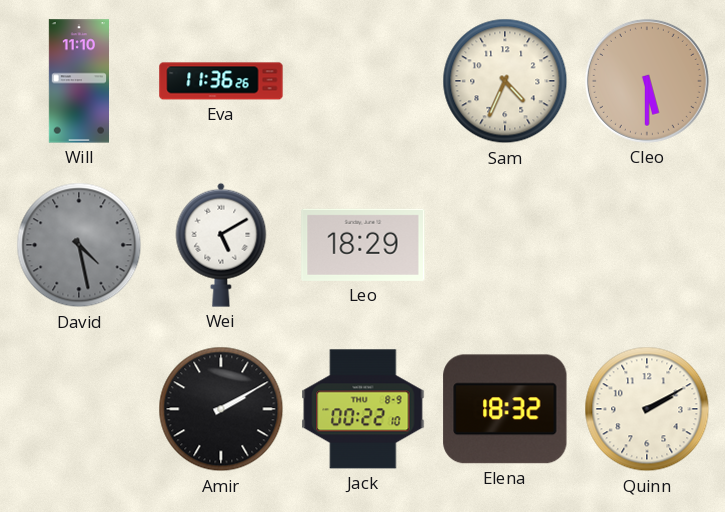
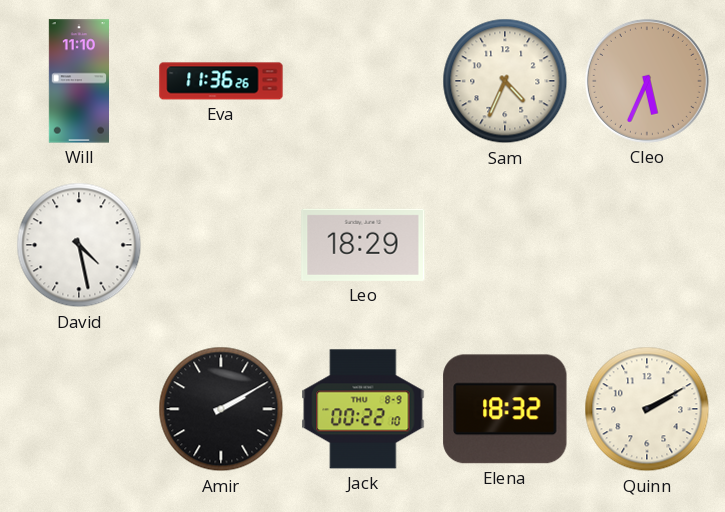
Cleo: 5:30 -> 5:34
David dial: grey -> white
Wei: 5:10 -> none
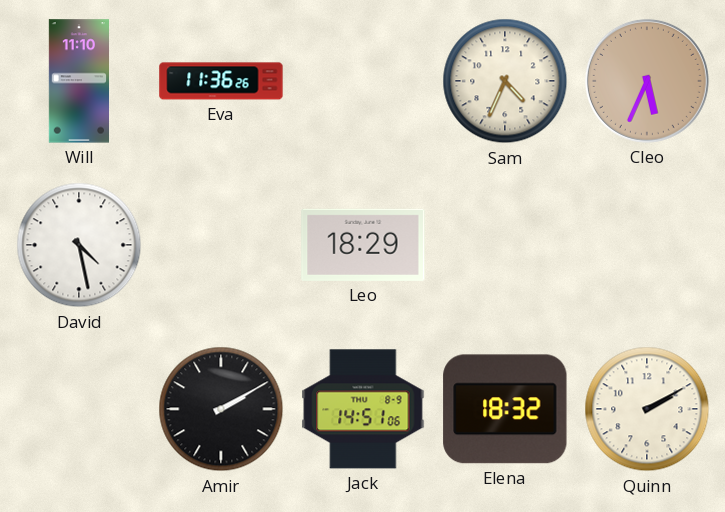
Jack: 00:22 -> 14:51
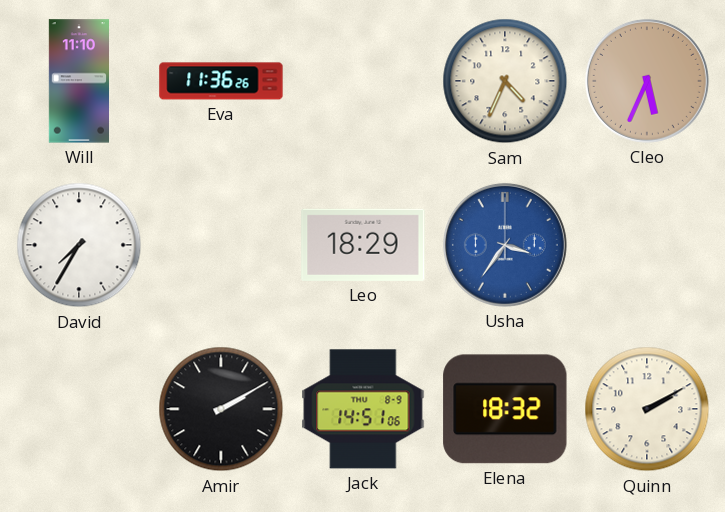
David: 4:28 -> 7:35
Usha: none -> 3:36
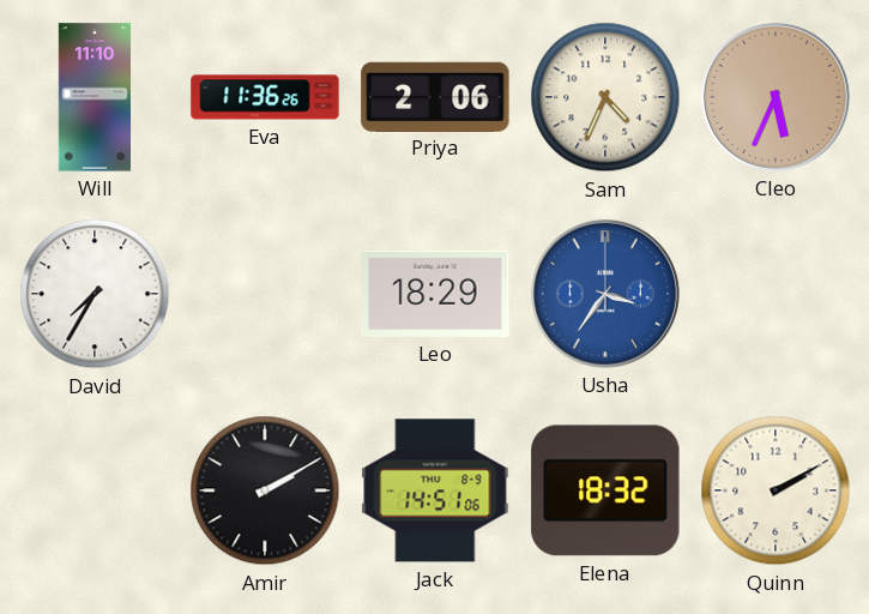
Priya: none -> 2:06
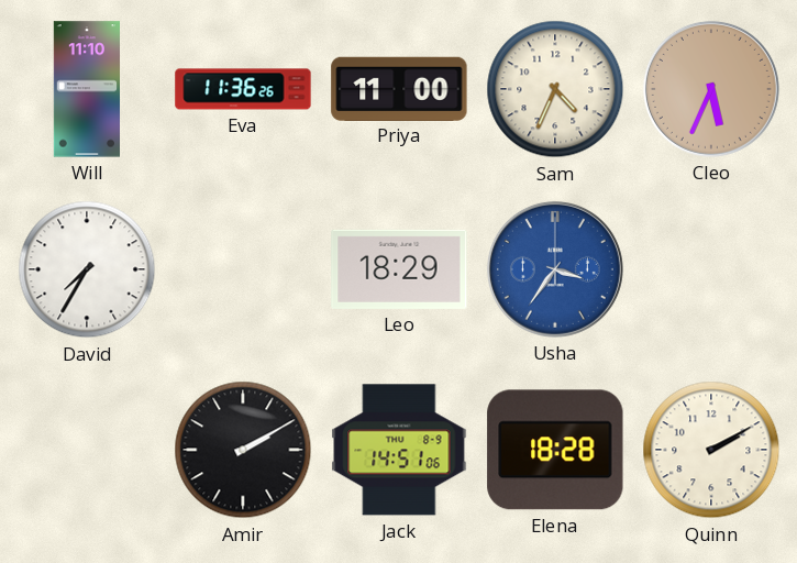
Priya: 2:06 -> 11:00
Elena: 18:32 -> 18:28
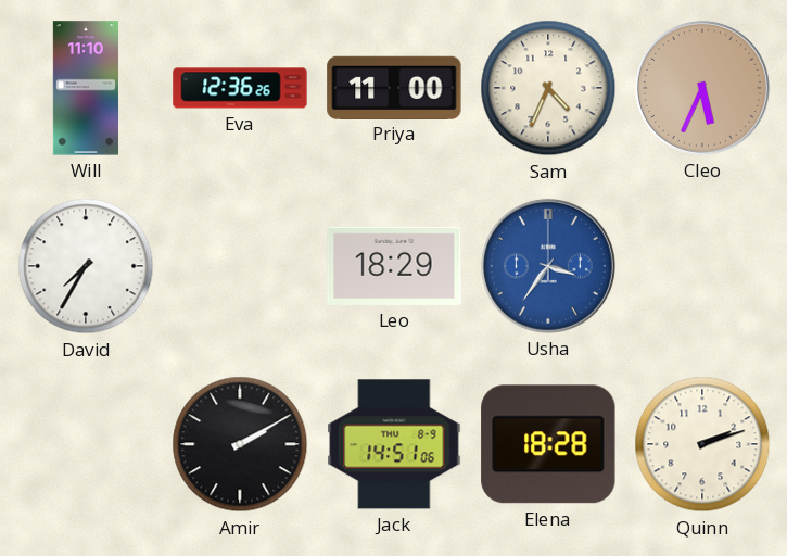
Eva: 11:36 -> 12:36
Quinn: 2:10 -> 2:12
